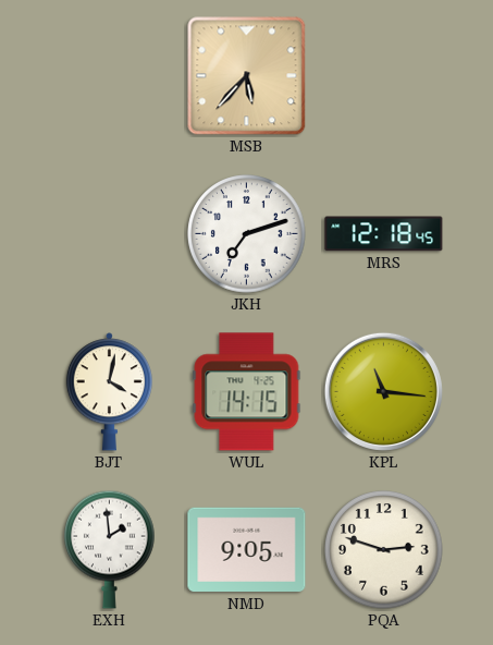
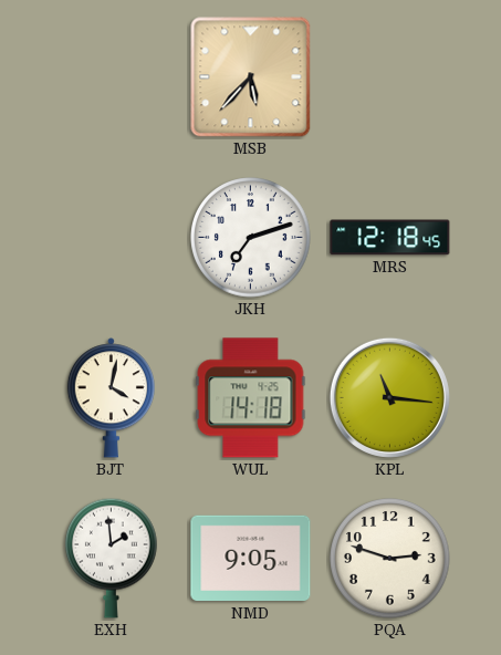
WUL: 14:15 -> 14:18
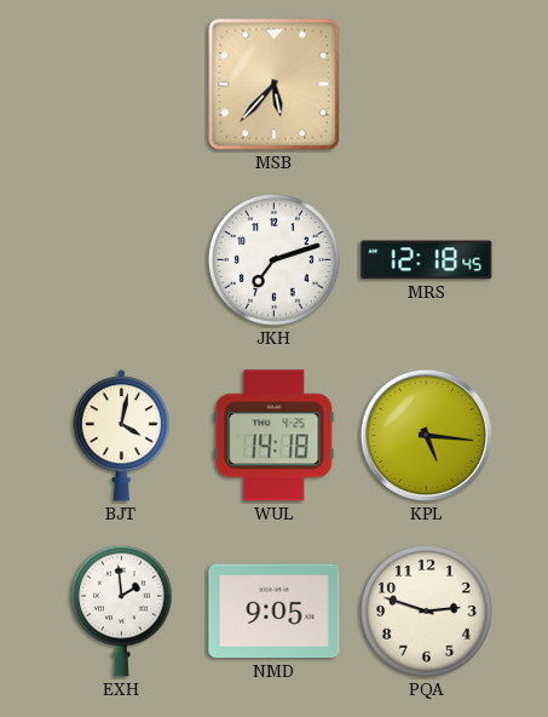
KPL: 11:16 -> 5:16
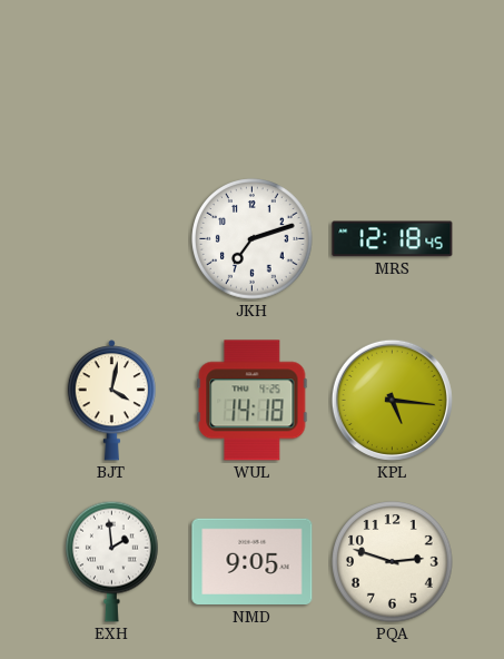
MSB: 5:37 -> none
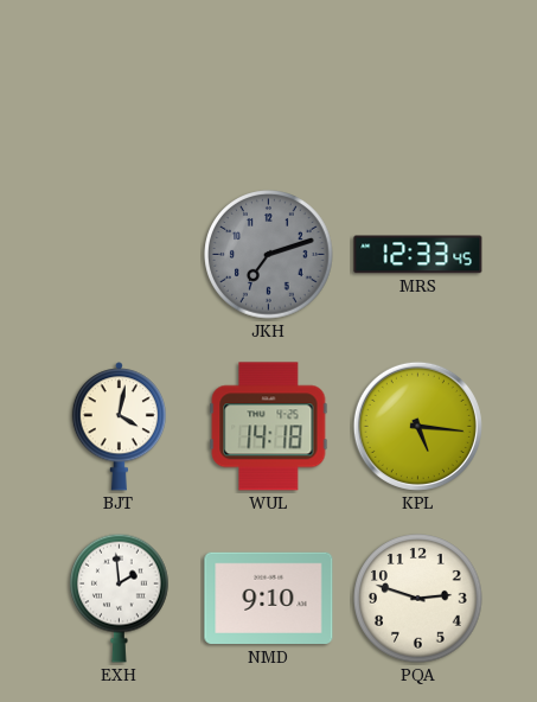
JKH dial: white -> grey
MRS: 12:18 -> 12:33
NMD: 9:05 -> 9:10
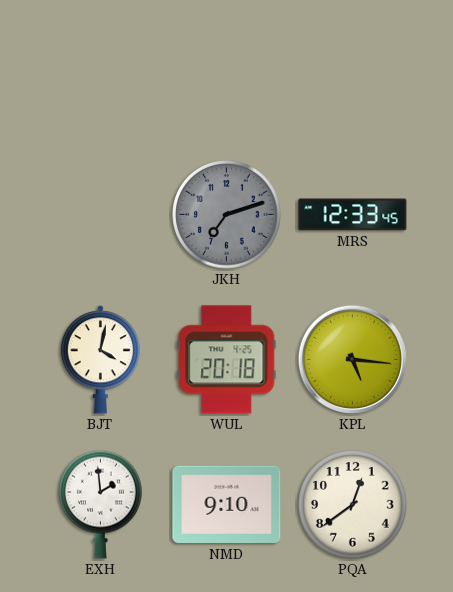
WUL: 14:18 -> 20:18
PQA: 2:48 -> 12:39
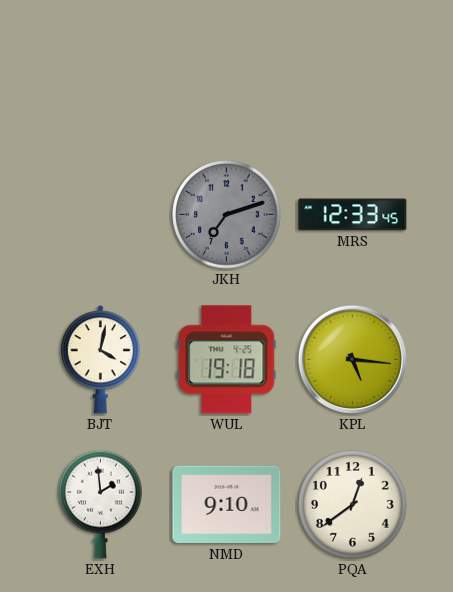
WUL: 20:18 -> 19:18
